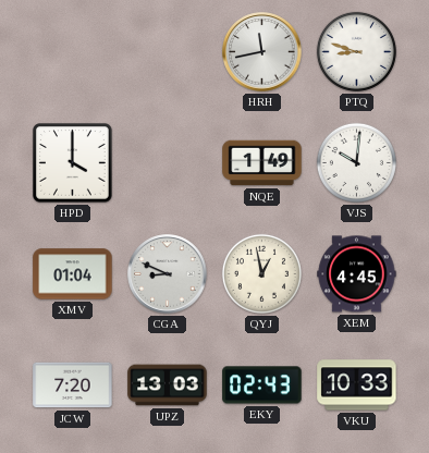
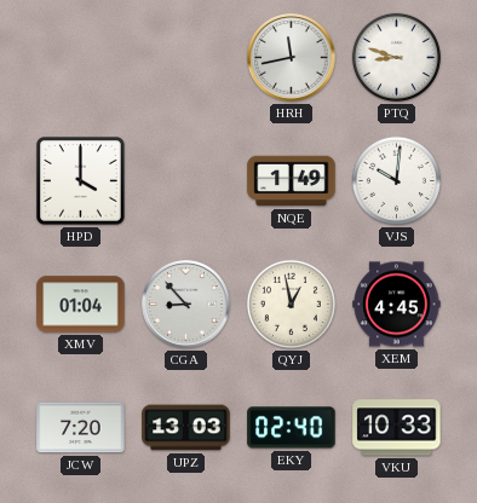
CGA: 8:49 -> 8:53
EKY: 02:43 -> 02:40
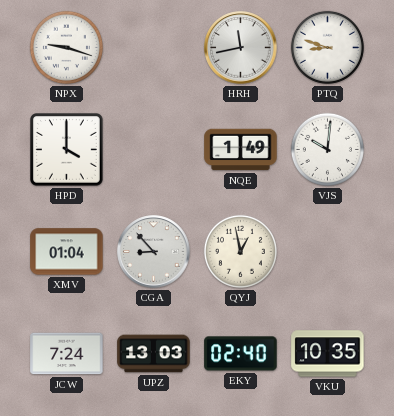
NPX: none -> 9:18
XEM: 4:45 -> none
JCW: 7:20 -> 7:24
VKU: 10:33 -> 10:35
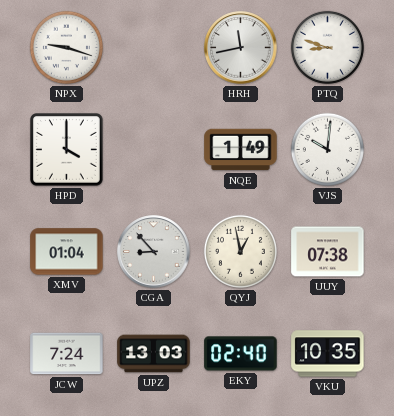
UUY: none -> 07:38
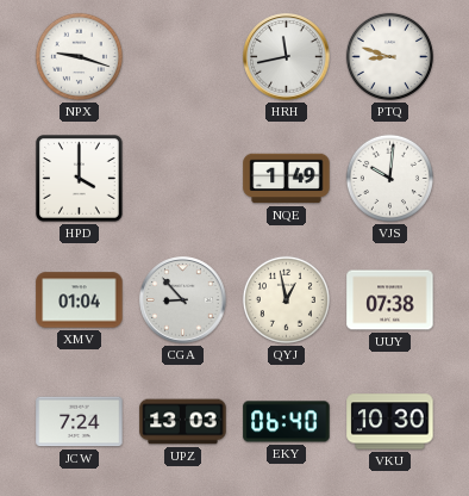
EKY: 02:40 -> 06:40
VKU: 10:35 -> 10:30
